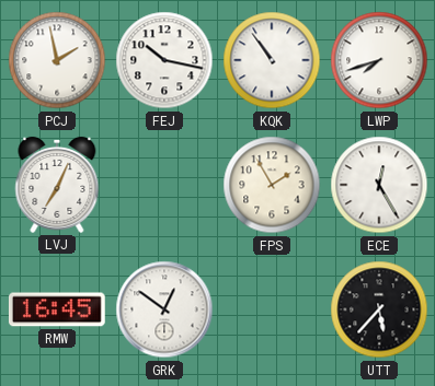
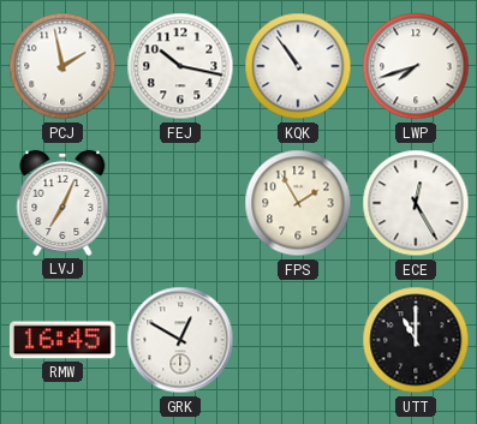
GRK: 12:51 -> 12:50
UTT: 5:37 -> 11:00
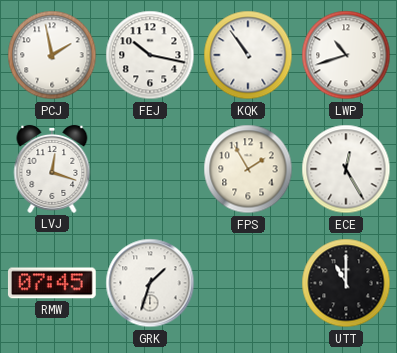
LWP: 7:42 -> 10:42
LVJ: 7:04 -> 12:18
RMW: 16:45 -> 07:45
GRK: 12:50 -> 1:33
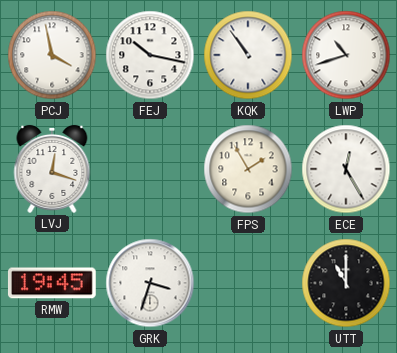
PCJ: 1:58 -> 3:58
RMW: 07:45 -> 19:45
GRK: 1:33 -> 3:33
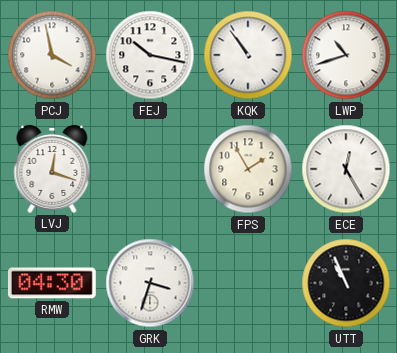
RMW: 19:45 -> 04:30
UTT: 11:00 -> 10:56
